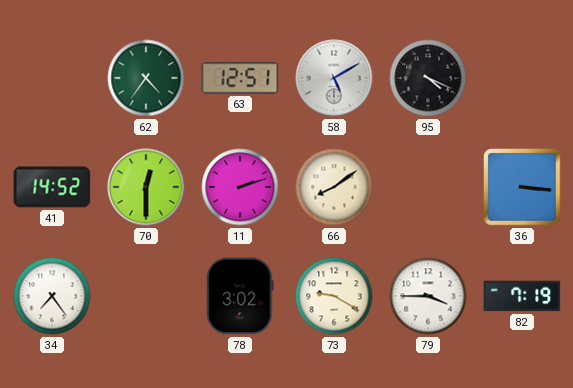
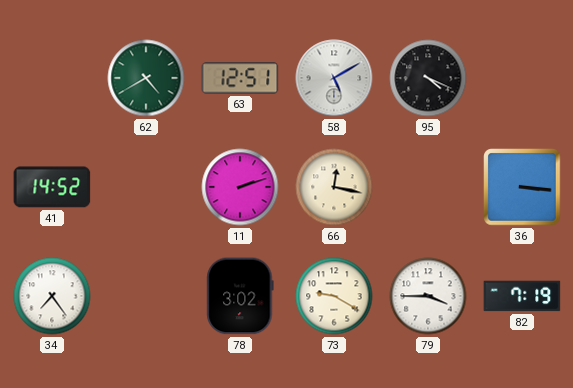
62: 4:36 -> 4:40
70: 12:30 -> none
66: 8:09 -> 12:17
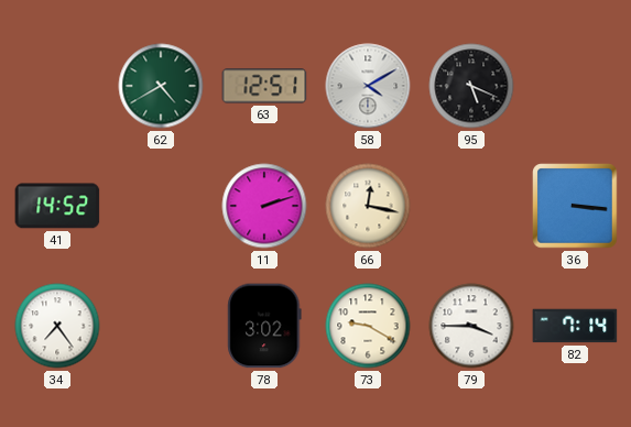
58: 5:10 -> 4:10
95: 4:19 -> 5:19
82: 7:19 -> 7:14
